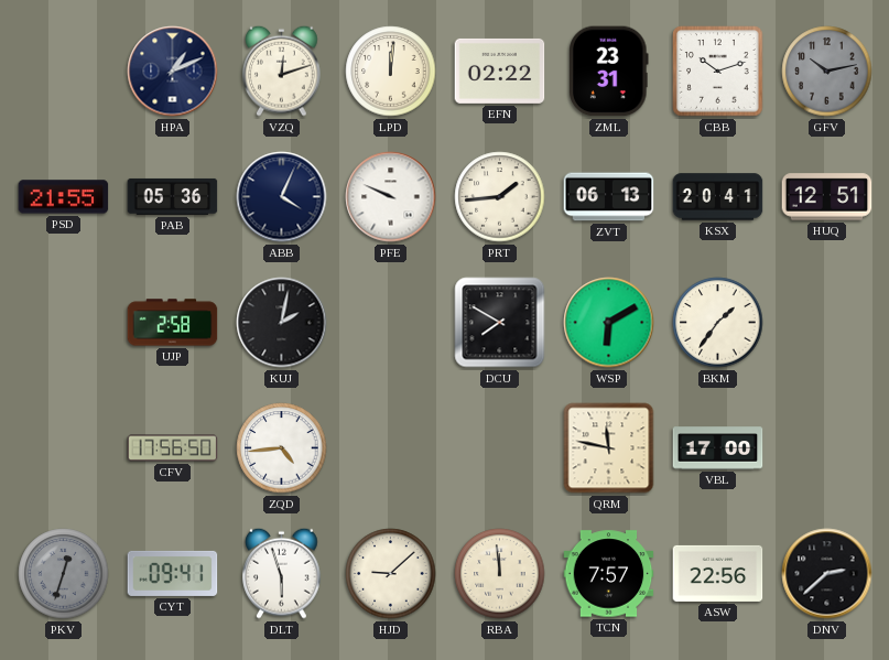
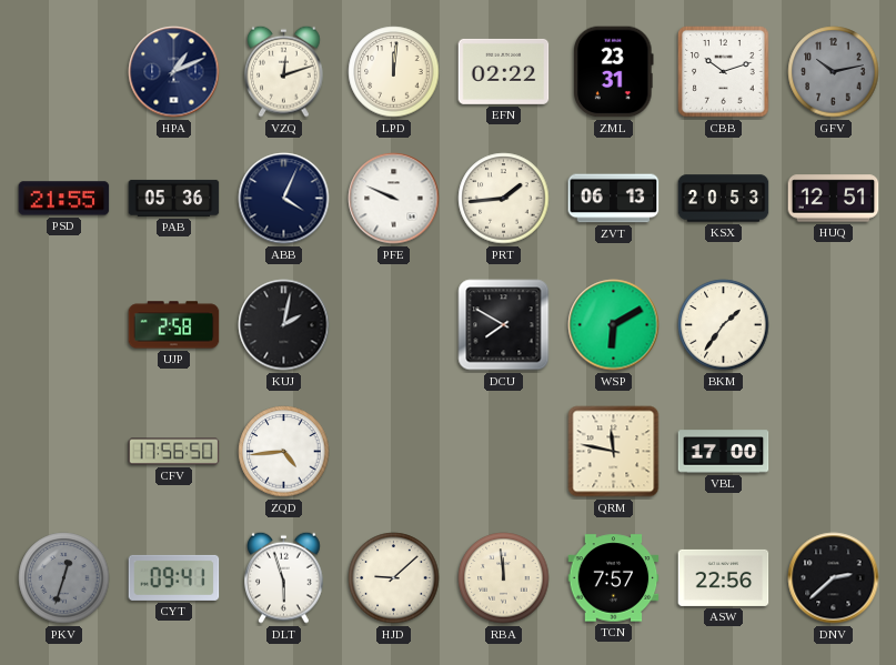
KSX: 20:41 -> 20:53
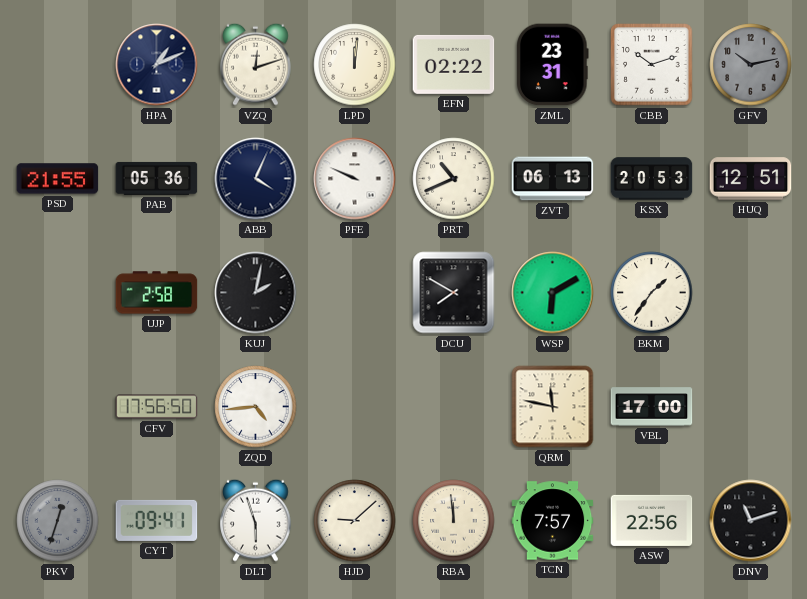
PRT: 1:44 -> 10:41
DNV: 2:38 -> 11:12
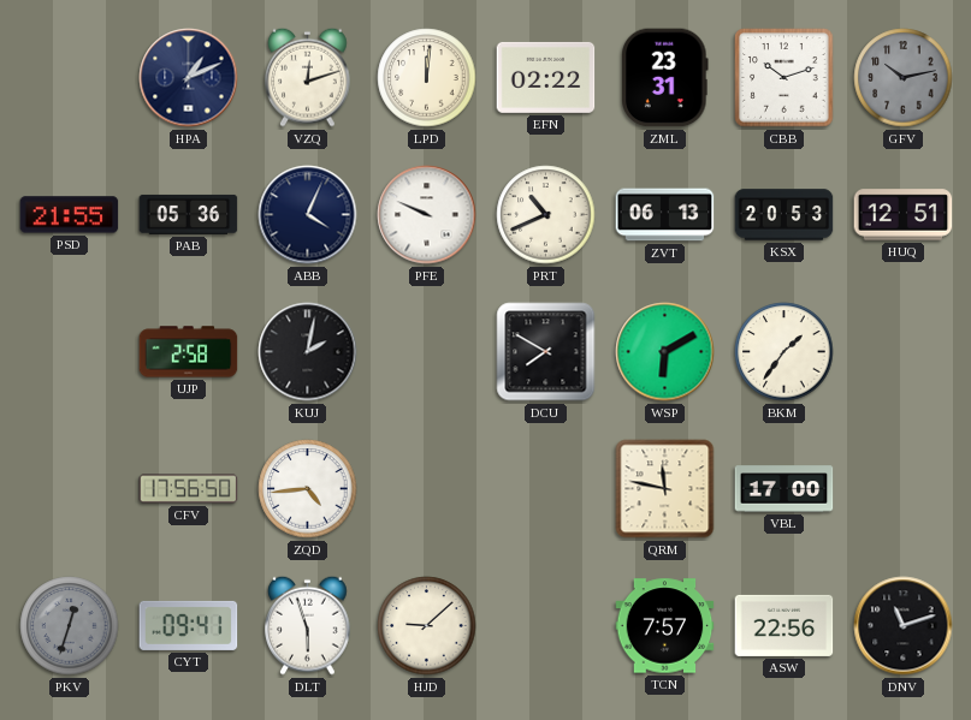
RBA: 11:59 -> none
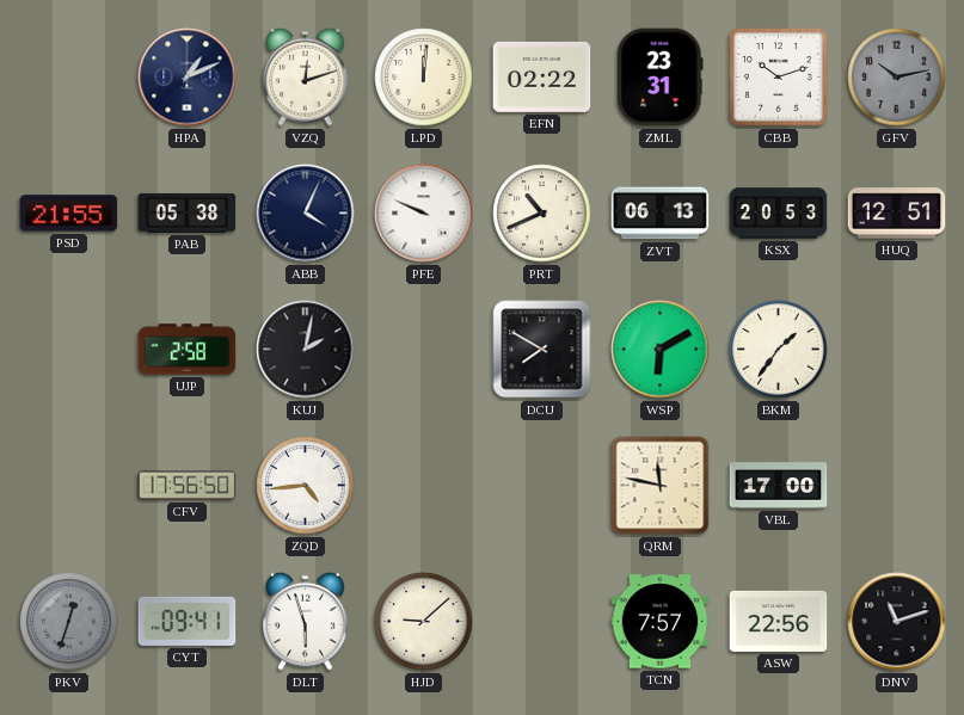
PAB: 05:36 -> 05:38
